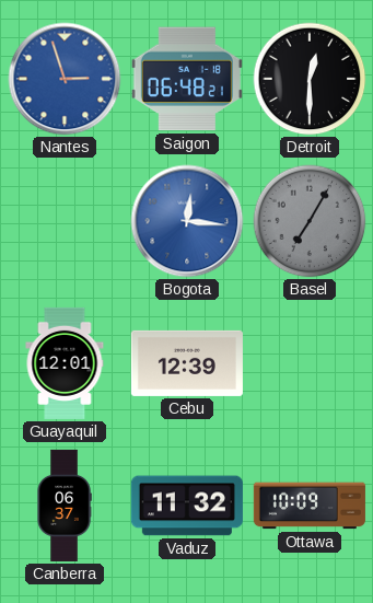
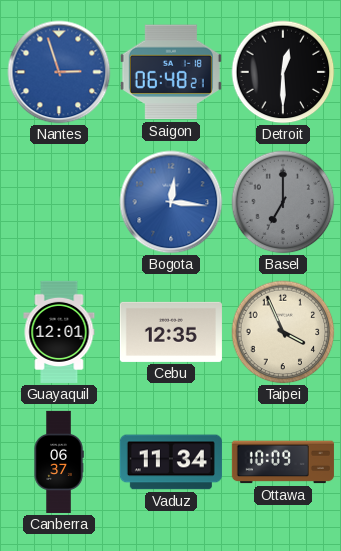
Basel: 7:05 -> 7:00
Cebu: 12:39 -> 12:35
Taipei: none -> 3:56
Vaduz: 11:32 -> 11:34
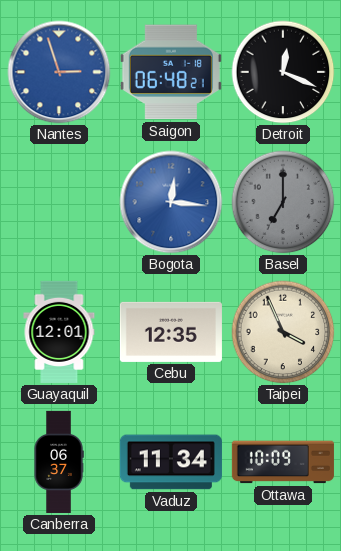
Detroit: 12:30 -> 12:19
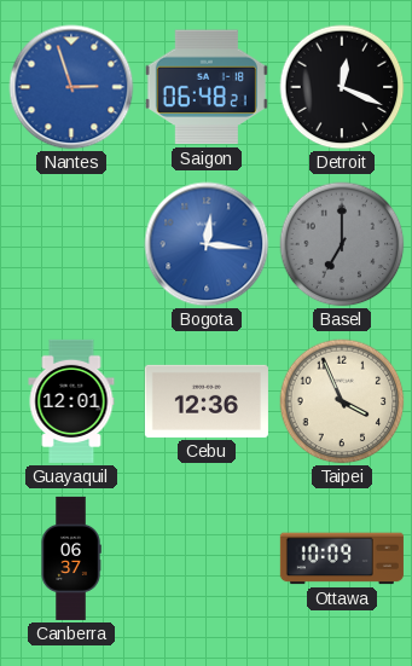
Cebu: 12:35 -> 12:36
Vaduz: 11:34 -> none
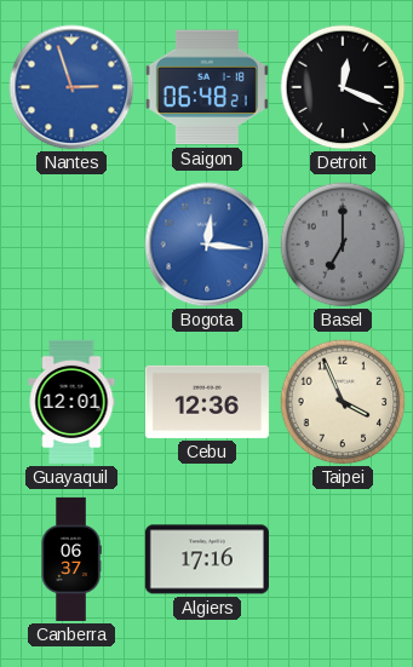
Algiers: none -> 17:16
Ottawa: 10:09 -> none
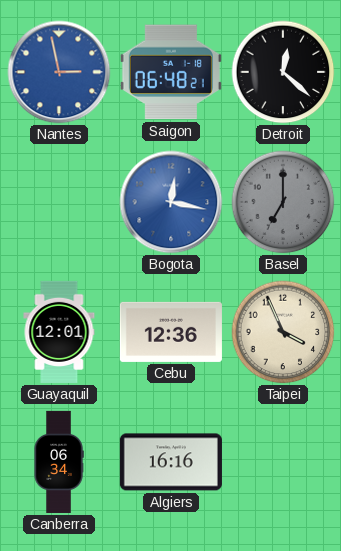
Nantes: 2:57 -> 2:58
Detroit: 12:19 -> 12:22
Bogota: 12:16 -> 12:17
Canberra: 06:37 -> 06:34
Algiers: 17:16 -> 16:16
